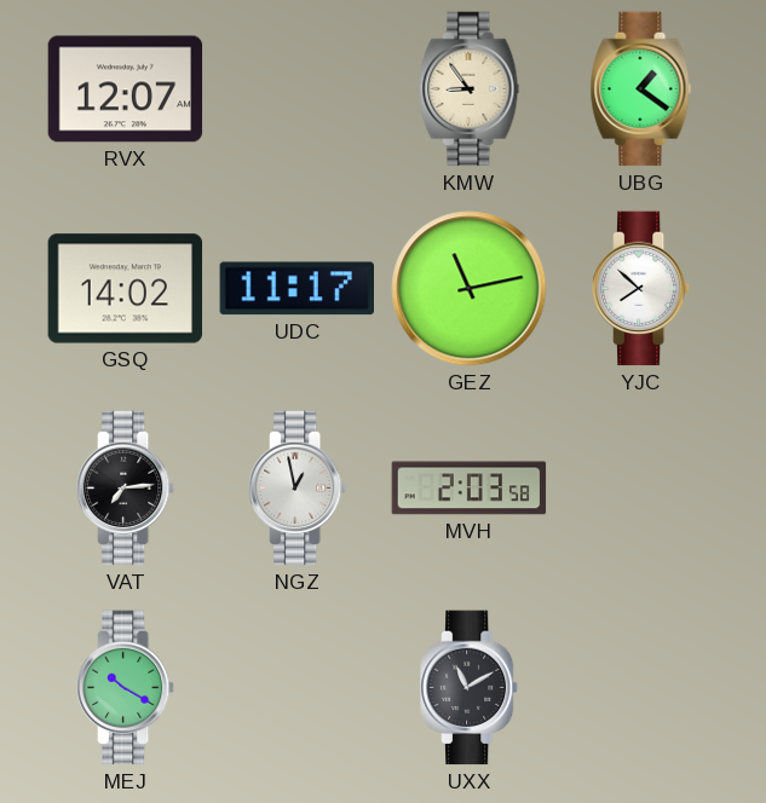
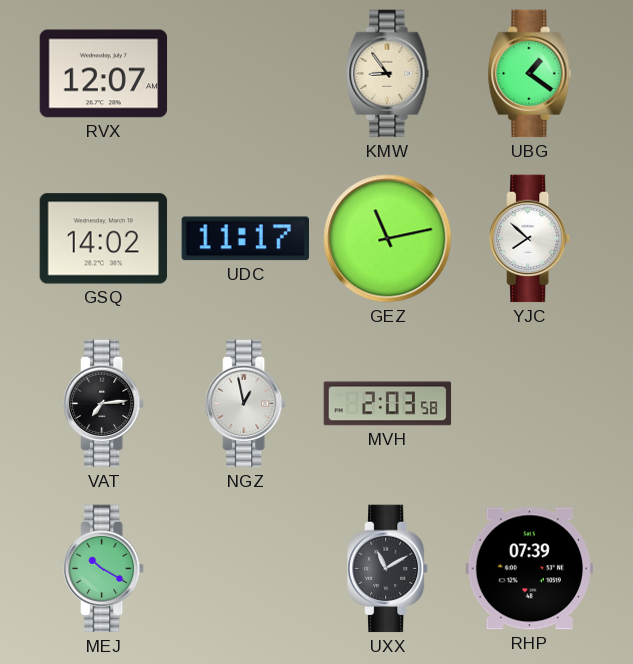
RHP: none -> 07:39
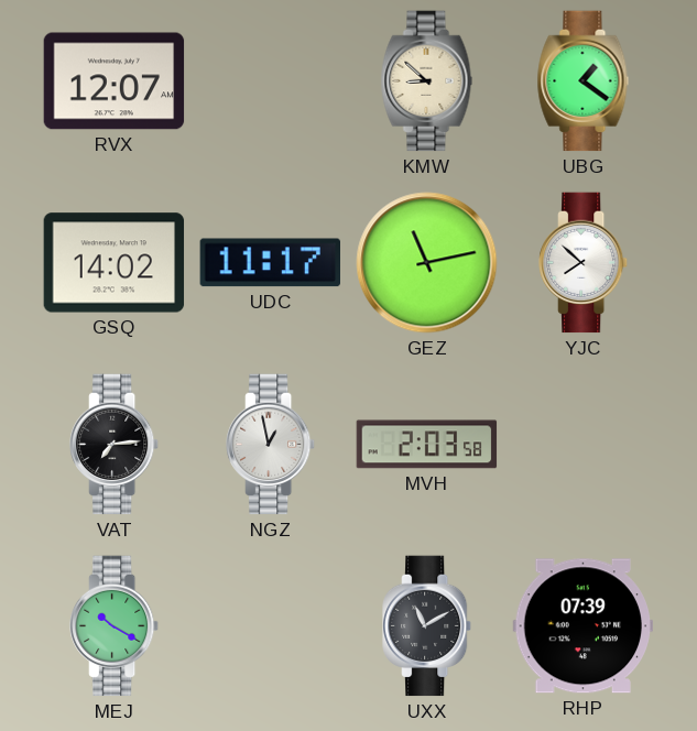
KMW: 8:54 -> 8:52
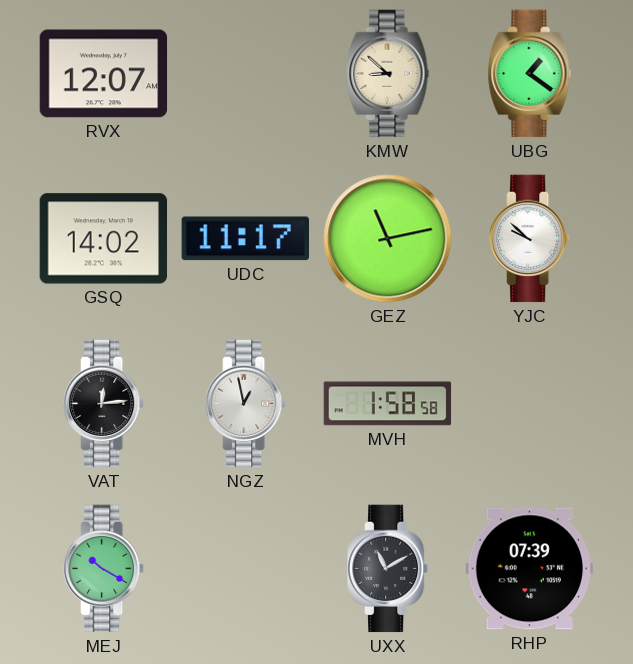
YJC: 7:52 -> 9:52
VAT: 7:14 -> 12:14
MVH: 2:03 -> 1:58
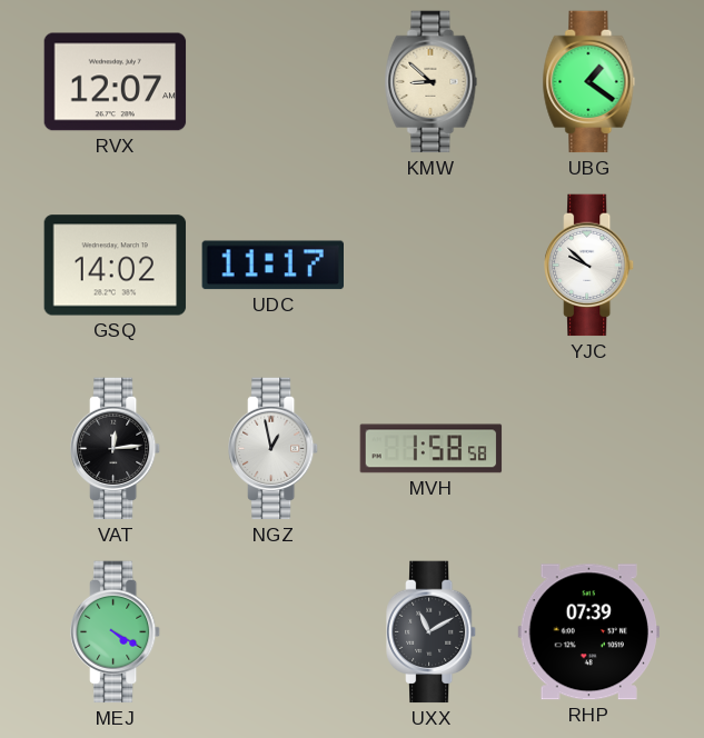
GEZ: 11:13 -> none
MEJ: 10:20 -> 4:20
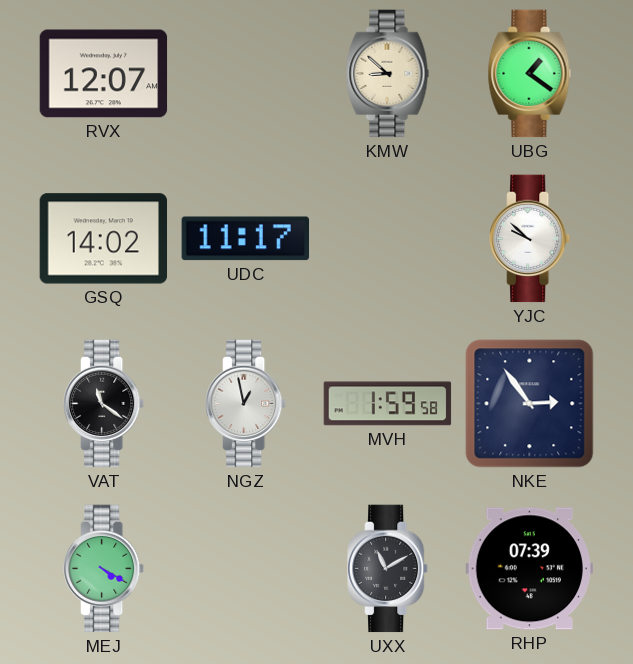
VAT: 12:14 -> 11:21
MVH: 1:58 -> 1:59
NKE: none -> 2:54
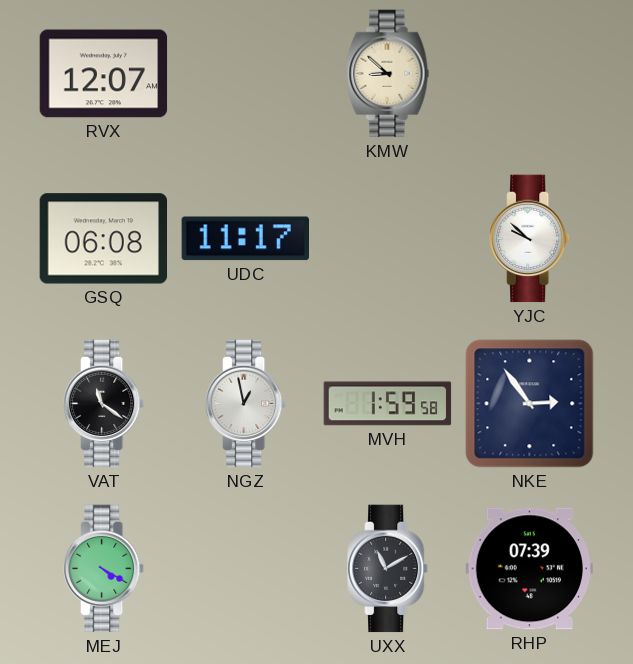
UBG: 1:21 -> none
GSQ: 14:02 -> 06:08
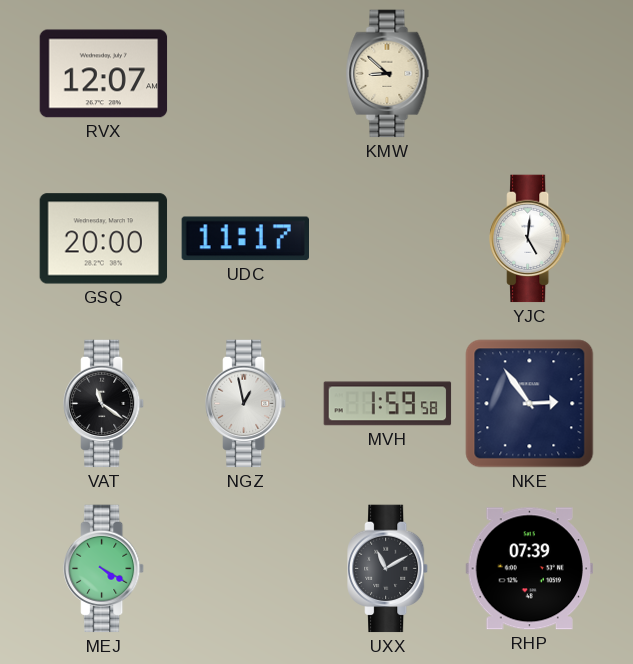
GSQ: 06:08 -> 20:00
YJC: 9:52 -> 5:01
